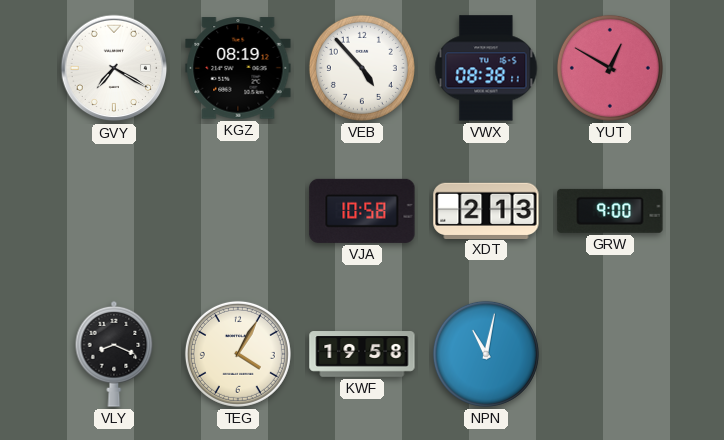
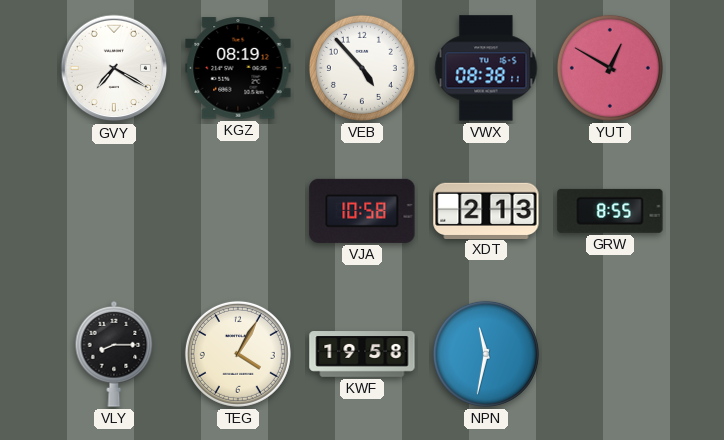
GRW: 9:00 -> 8:55
VLY: 8:19 -> 8:15
NPN: 11:02 -> 11:32
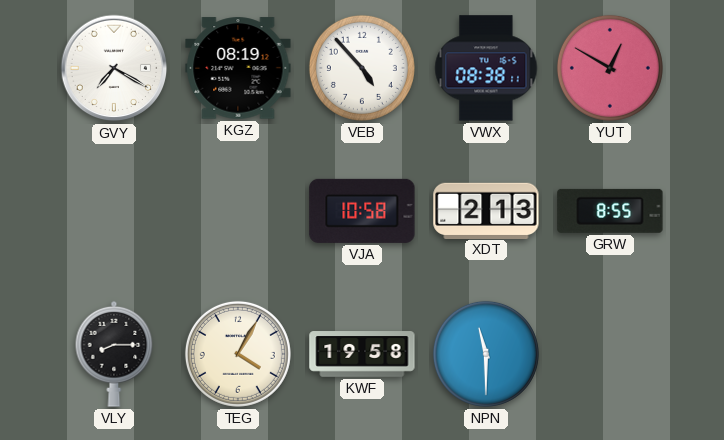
NPN: 11:32 -> 11:30
